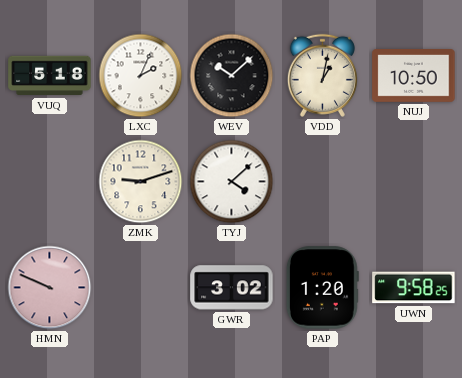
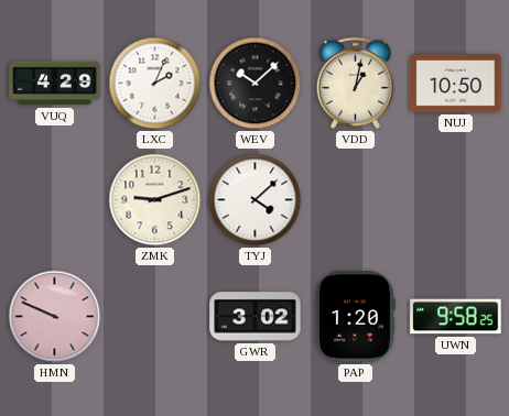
VUQ: 5:18 -> 4:29
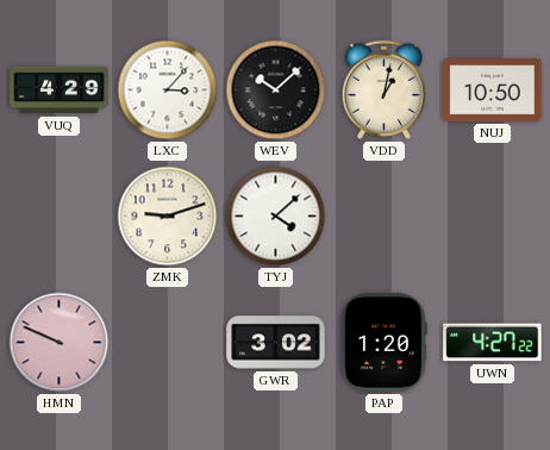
LXC: 2:04 -> 3:07
UWN: 9:58 -> 4:27
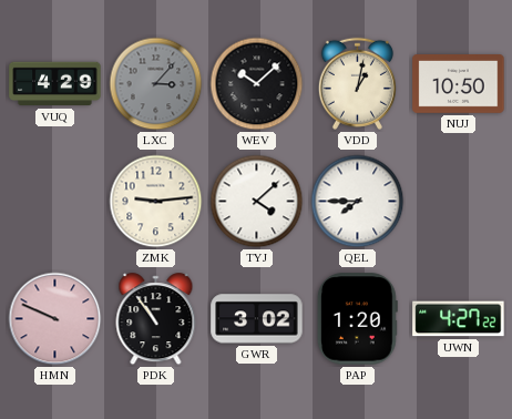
LXC dial: white -> grey
ZMK: 9:12 -> 9:14
QEL: none -> 7:45
PDK: none -> 10:54
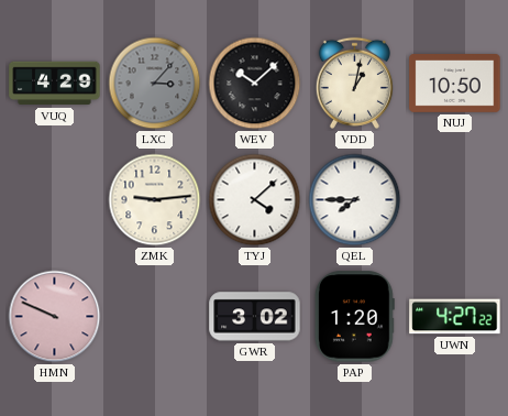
PDK: 10:54 -> none
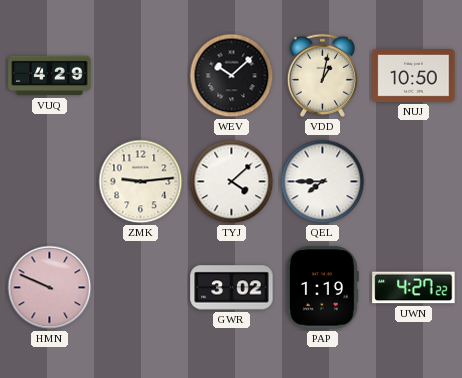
LXC: 3:07 -> none
PAP: 1:20 -> 1:19
